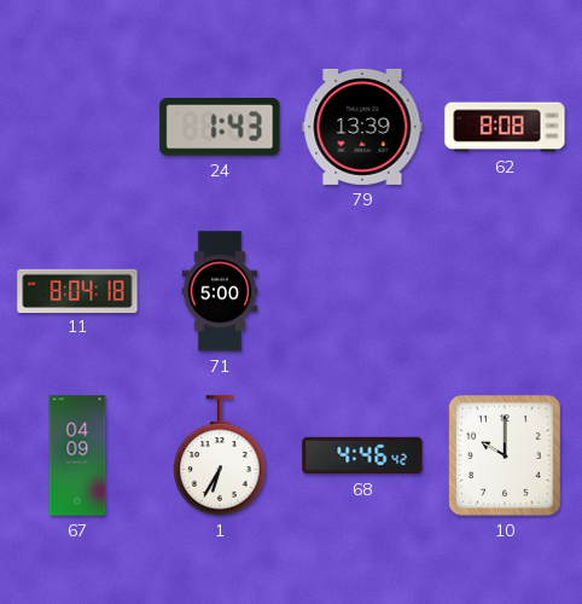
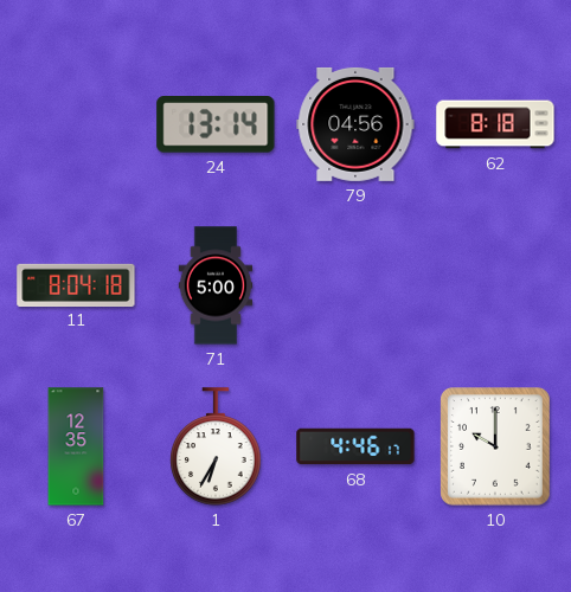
24: 1:43 -> 13:14
79: 13:39 -> 04:56
62: 8:08 -> 8:18
67: 04:09 -> 12:35
68: 4:46:42 -> 4:46:17
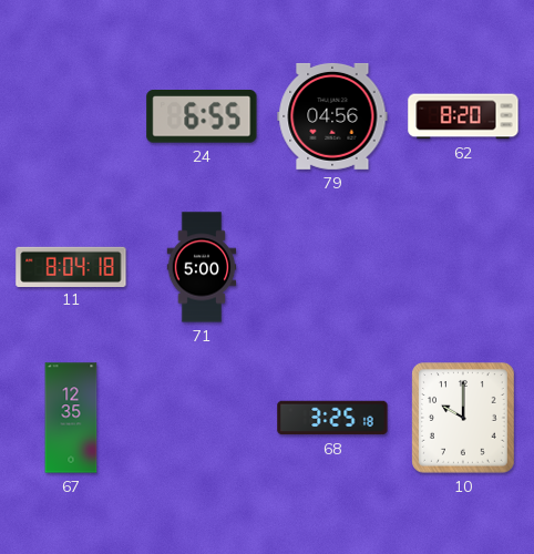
24: 13:14 -> 6:55
62: 8:18 -> 8:20
1: 6:35 -> none
68: 4:46 -> 3:25
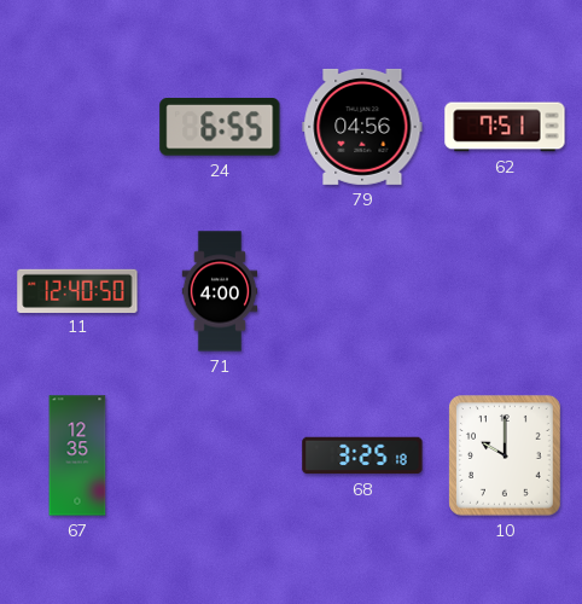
62: 8:20 -> 7:51
11: 8:04 -> 12:40
71: 5:00 -> 4:00
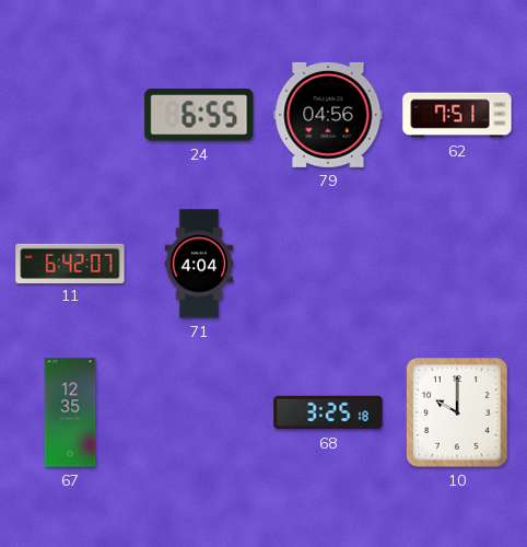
11: 12:40 -> 6:42
71: 4:00 -> 4:04
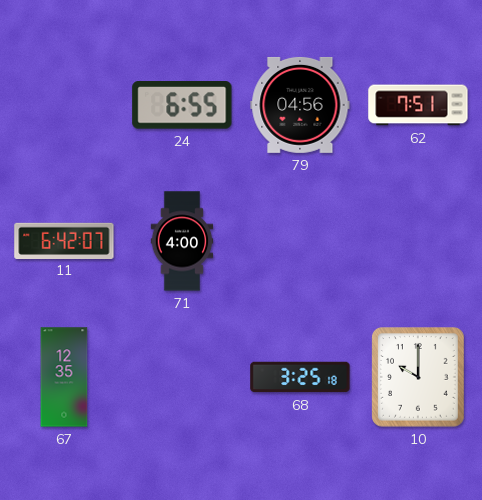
71: 4:04 -> 4:00
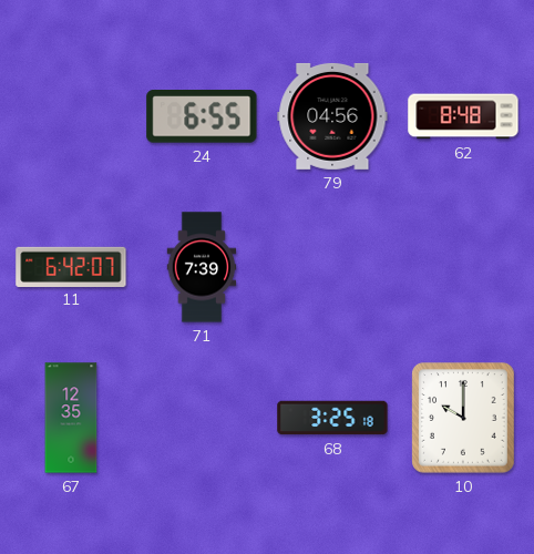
62: 7:51 -> 8:48
71: 4:00 -> 7:39
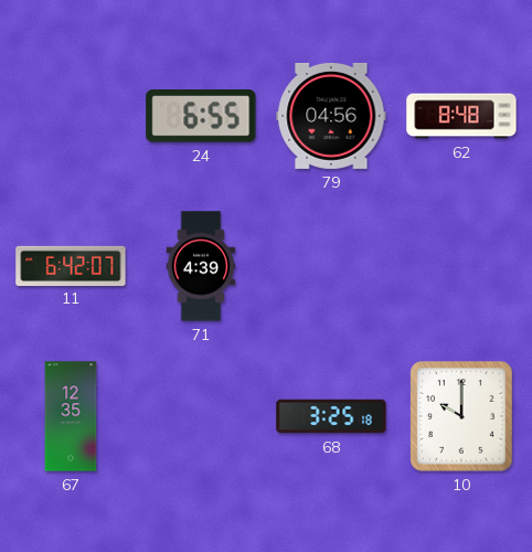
71: 7:39 -> 4:39
